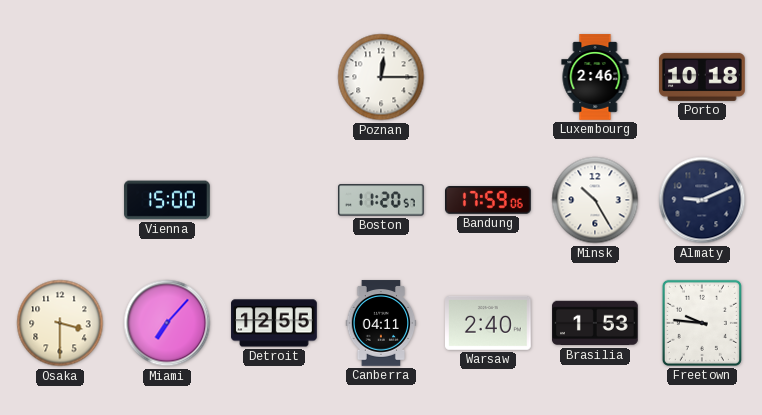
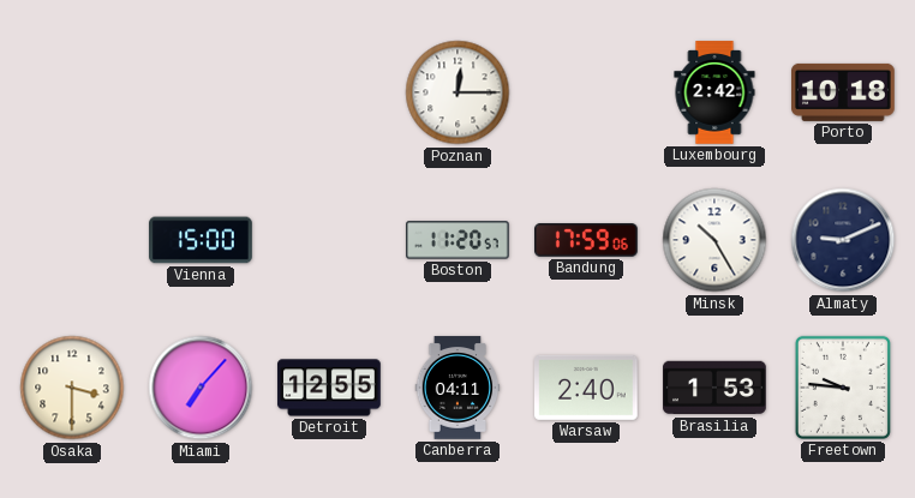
Luxembourg: 2:46 -> 2:42
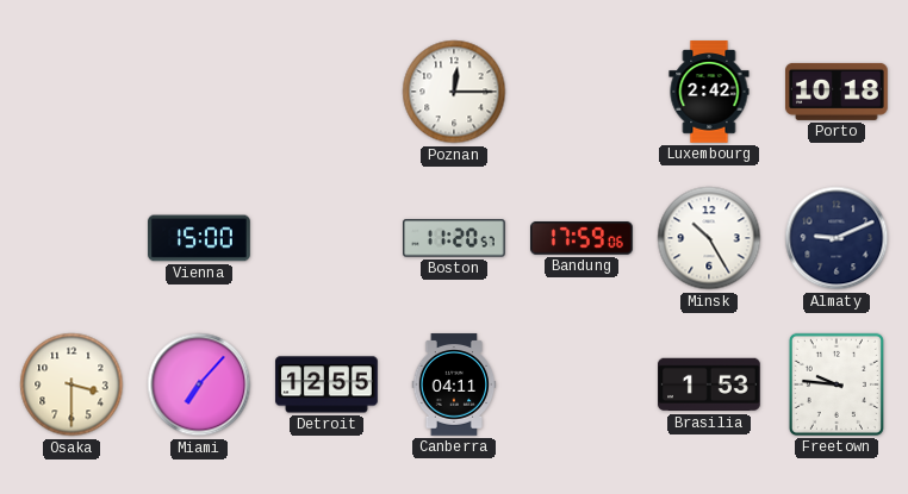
Warsaw: 2:40 -> none
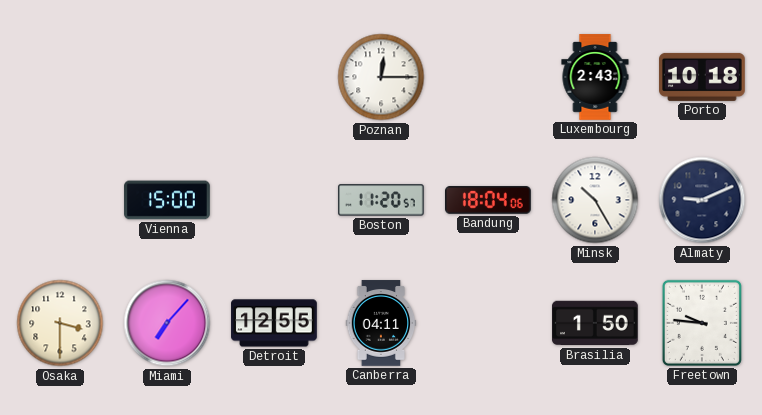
Luxembourg: 2:42 -> 2:43
Bandung: 17:59 -> 18:04
Brasilia: 1:53 -> 1:50
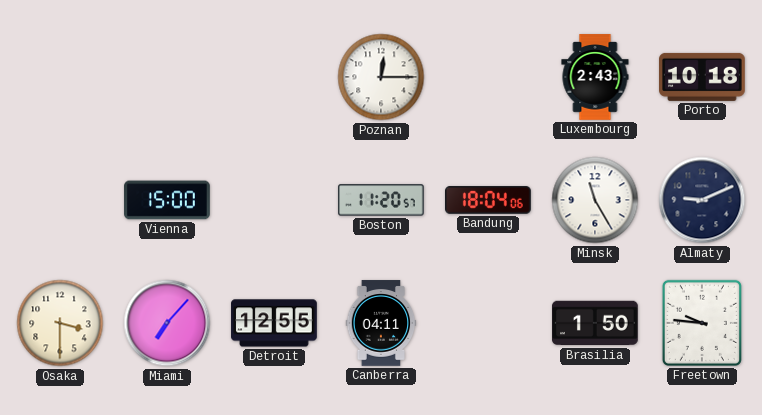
Minsk: 10:25 -> 11:25
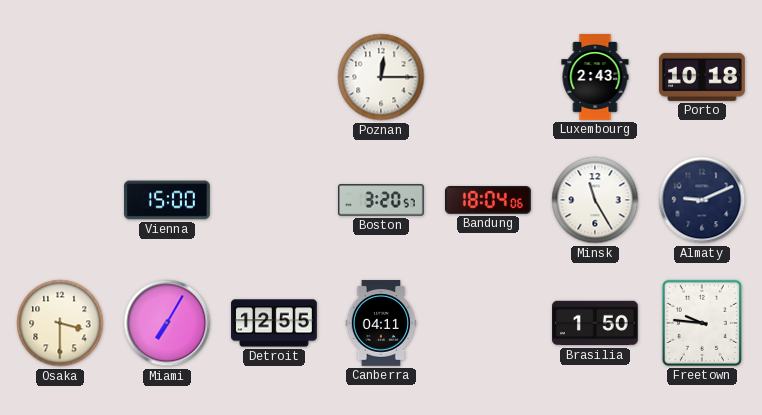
Boston: 11:20 -> 3:20
Miami: 7:07 -> 7:05
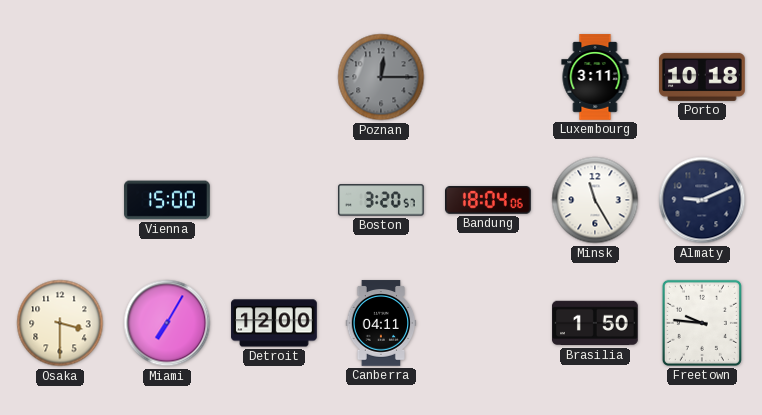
Poznan dial: white -> grey
Luxembourg: 2:43 -> 3:11
Detroit: 12:55 -> 12:00
